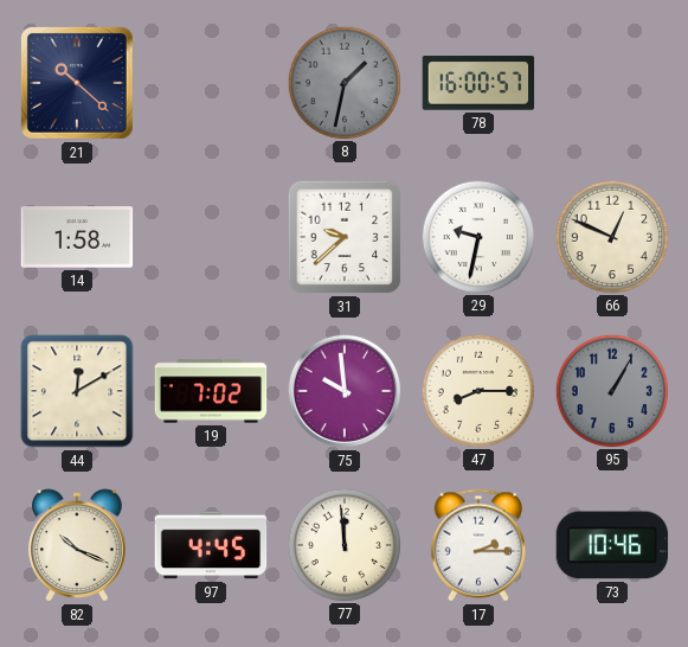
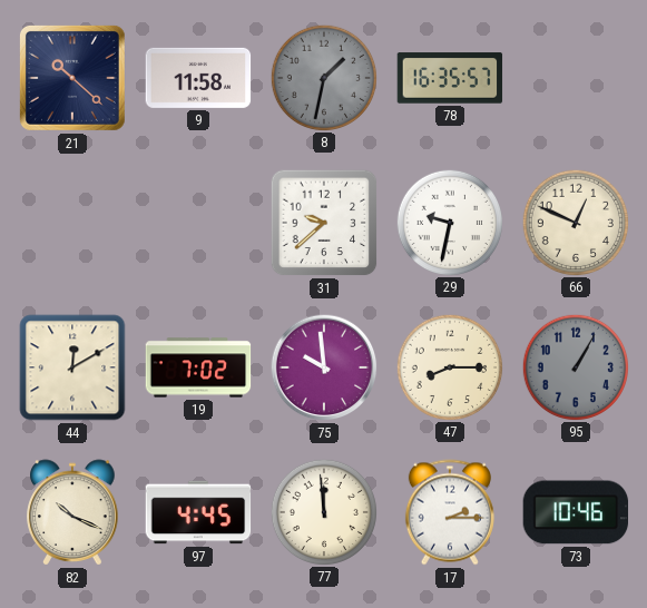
9: none -> 11:58
78: 16:00 -> 16:35
14: 1:58 -> none
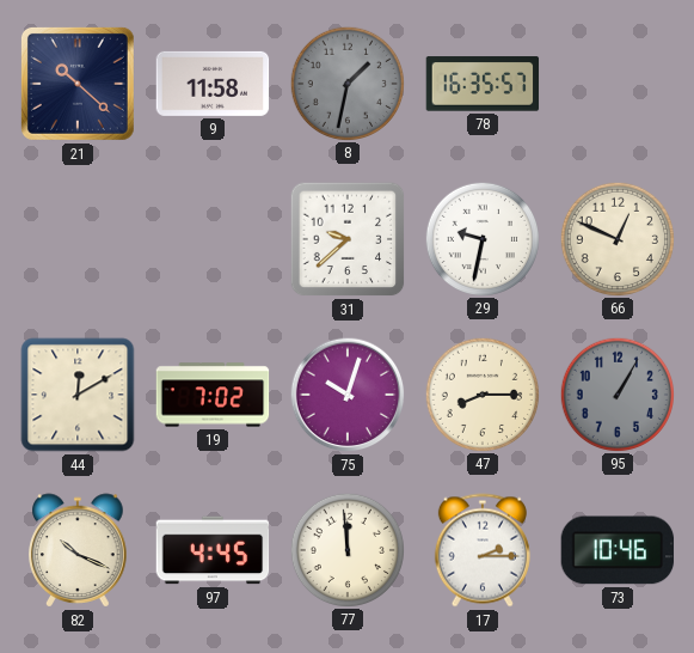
75: 9:59 -> 10:03
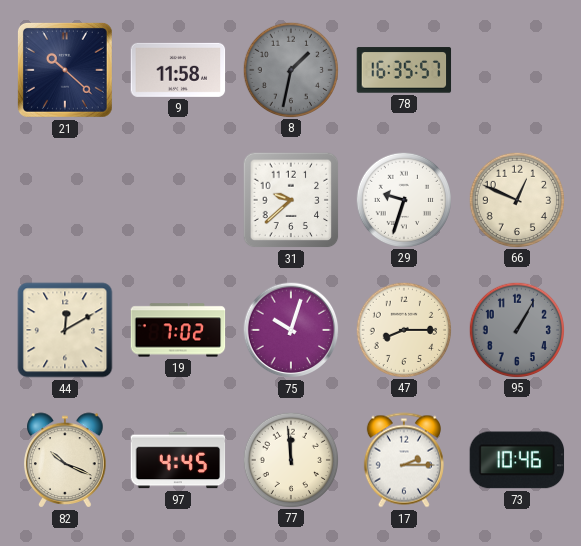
29: 9:32 -> 9:33
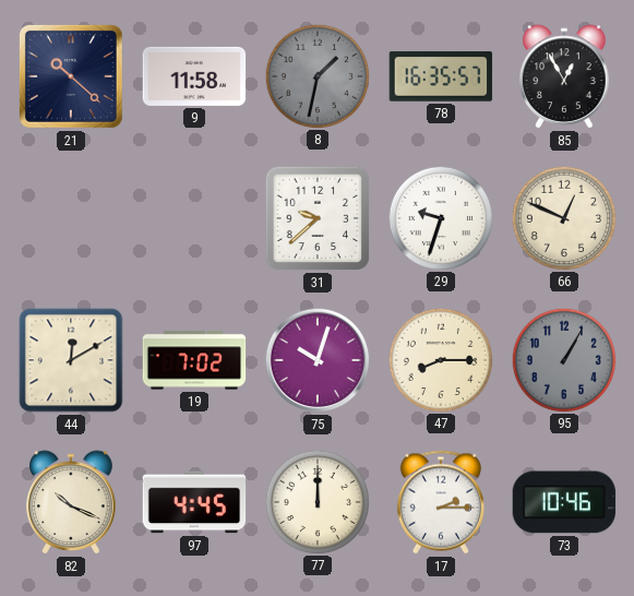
85: none -> 12:55
77: 11:59 -> 12:00
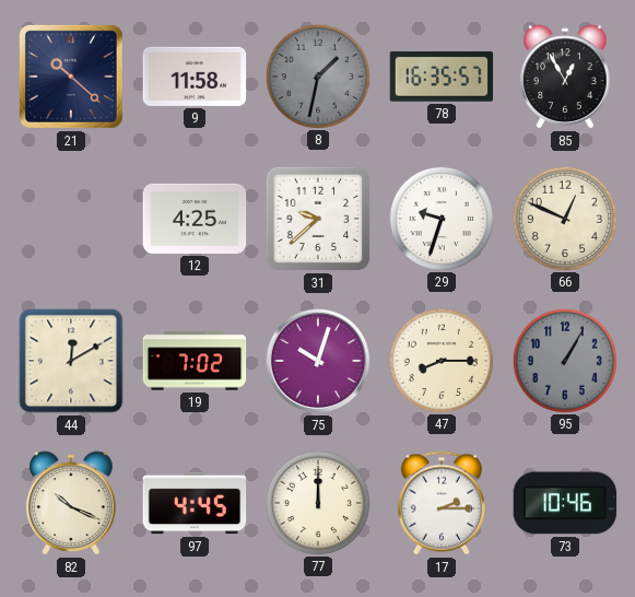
12: none -> 4:25
